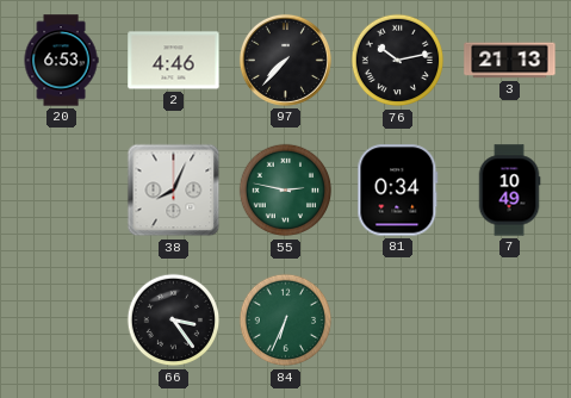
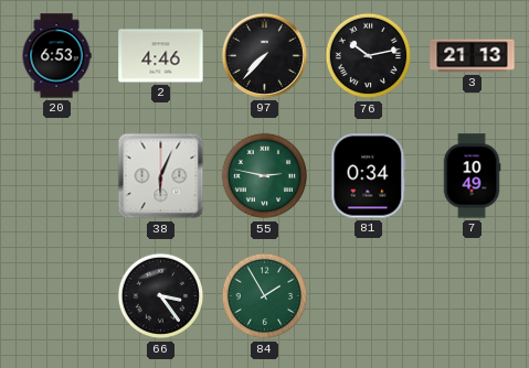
38: 8:04 -> 6:04
84: 6:34 -> 1:55
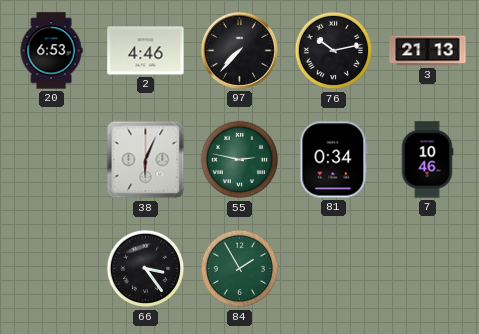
7: 10:49 -> 10:46
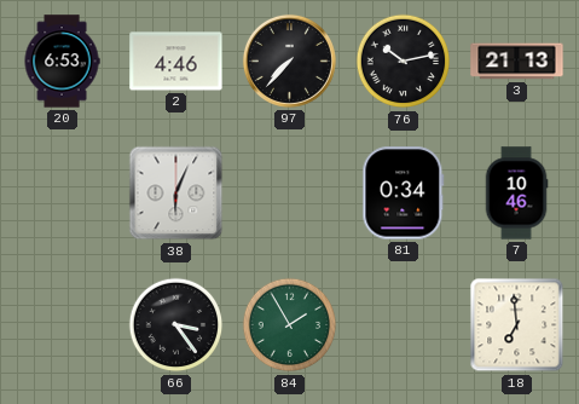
55: 2:47 -> none
18: none -> 6:59
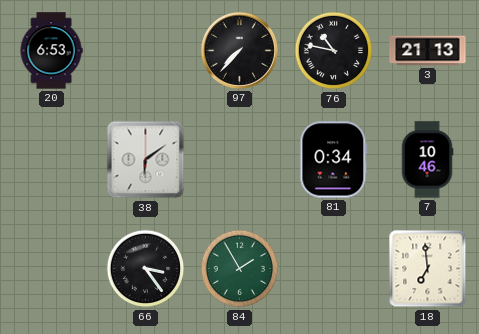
2: 4:46 -> none
76: 10:13 -> 10:47
38: 6:04 -> 6:09
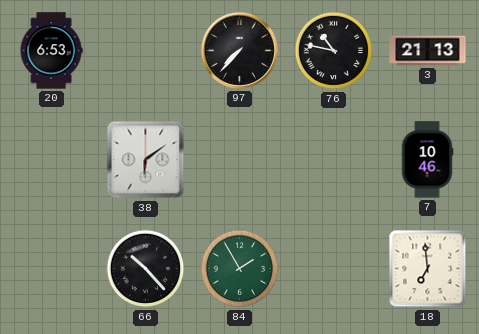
81: 0:34 -> none
66: 3:24 -> 10:23
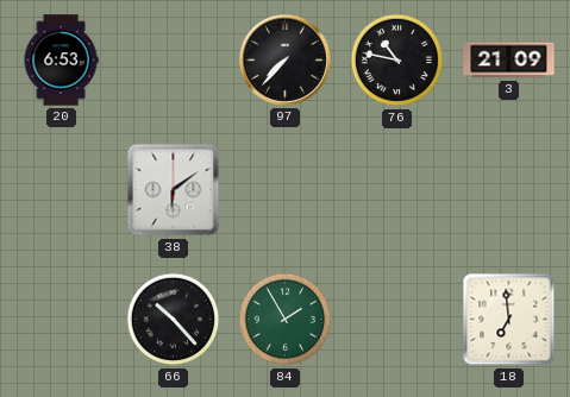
3: 21:13 -> 21:09
7: 10:46 -> none
